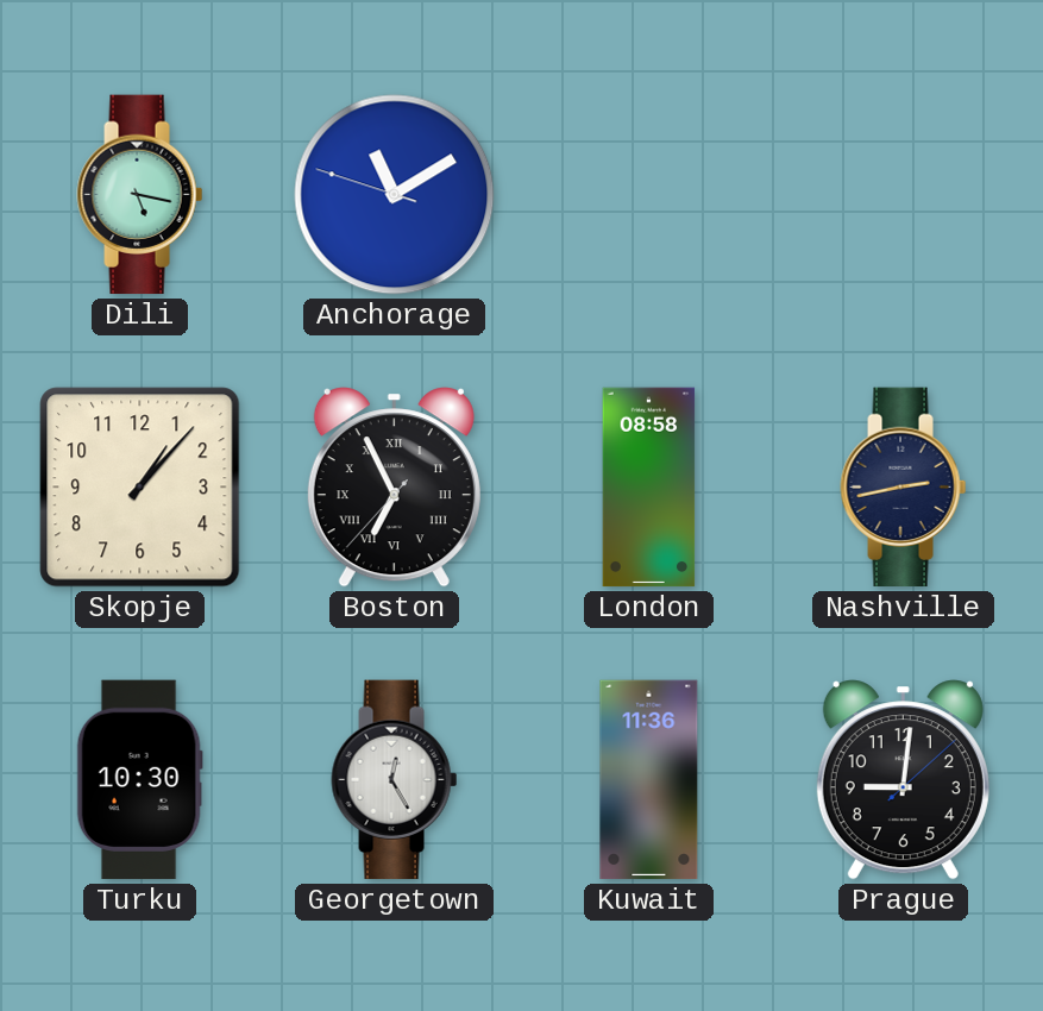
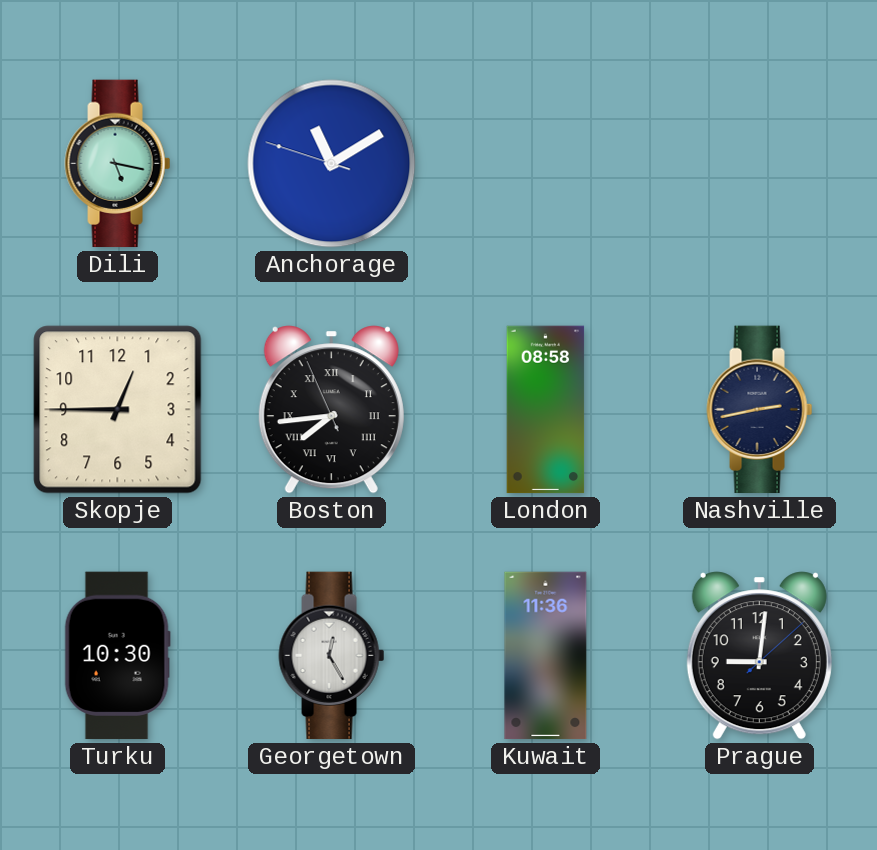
Skopje: 1:07 -> 12:45
Boston: 6:55 -> 7:43
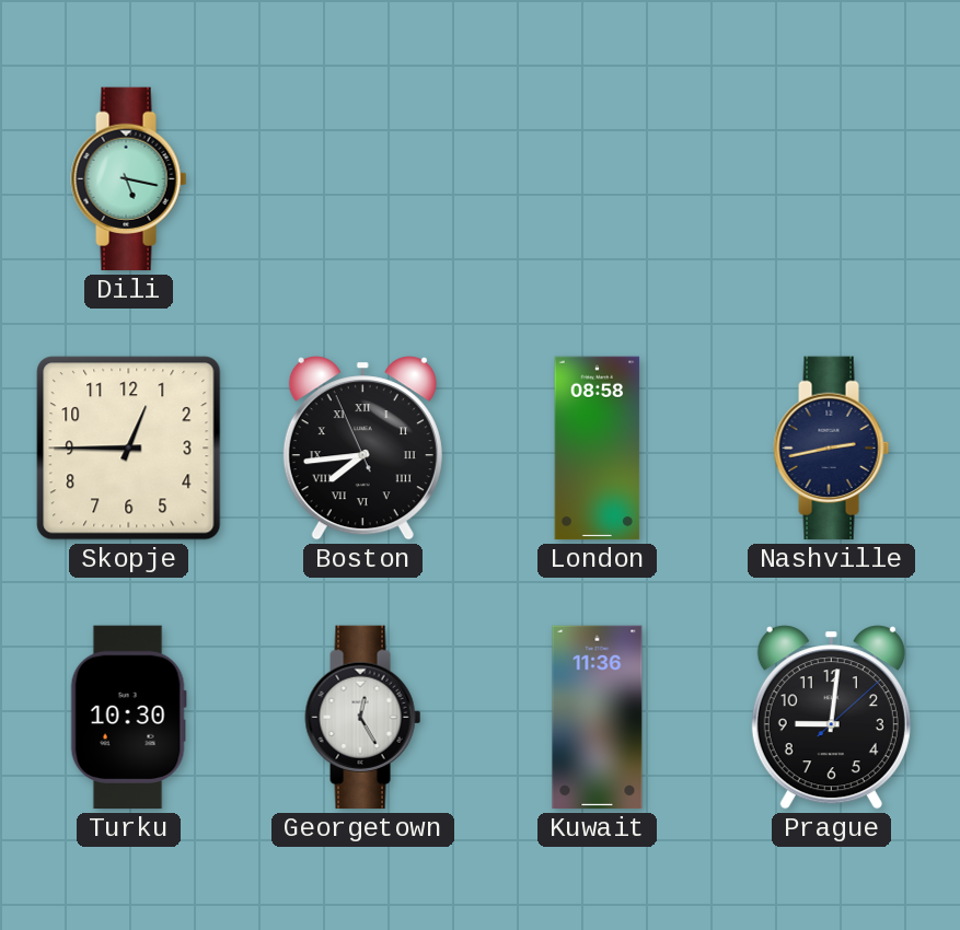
Anchorage: 11:09 -> none
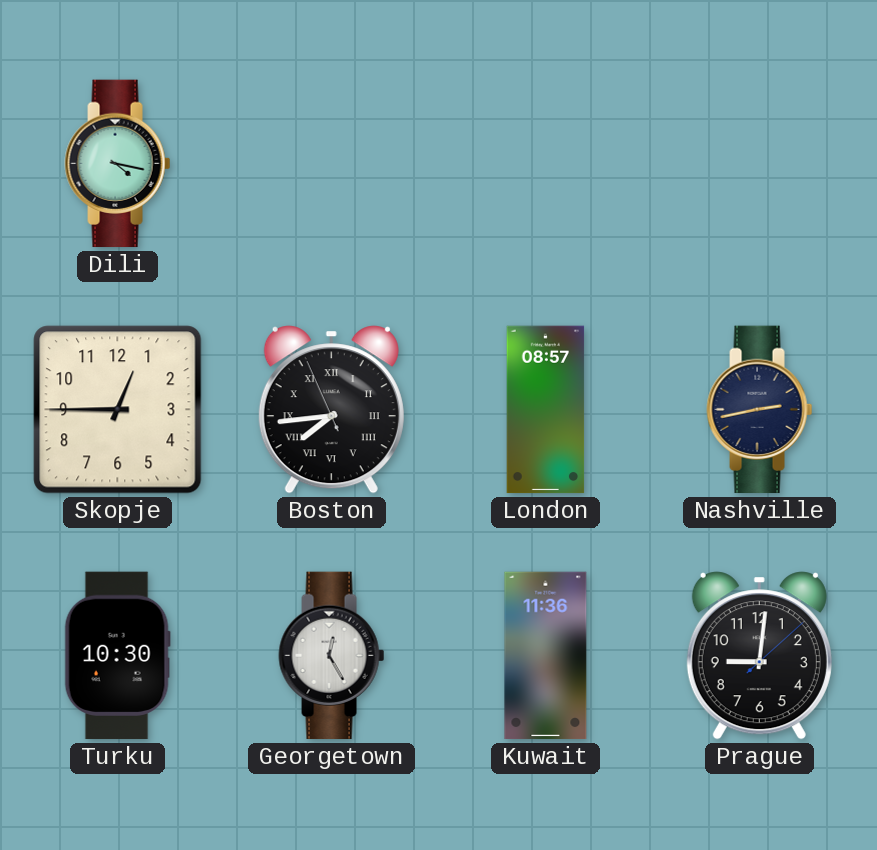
Dili: 5:17 -> 4:17
London: 08:58 -> 08:57
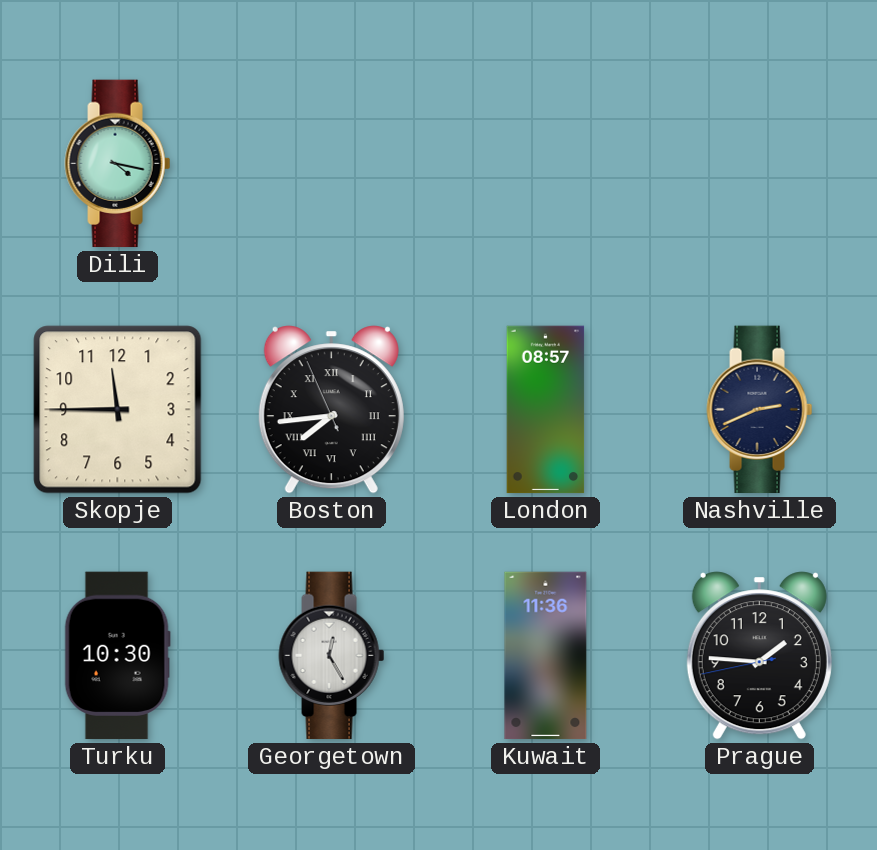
Skopje: 12:45 -> 11:45
Nashville: 2:43 -> 2:41
Prague: 9:01 -> 1:45
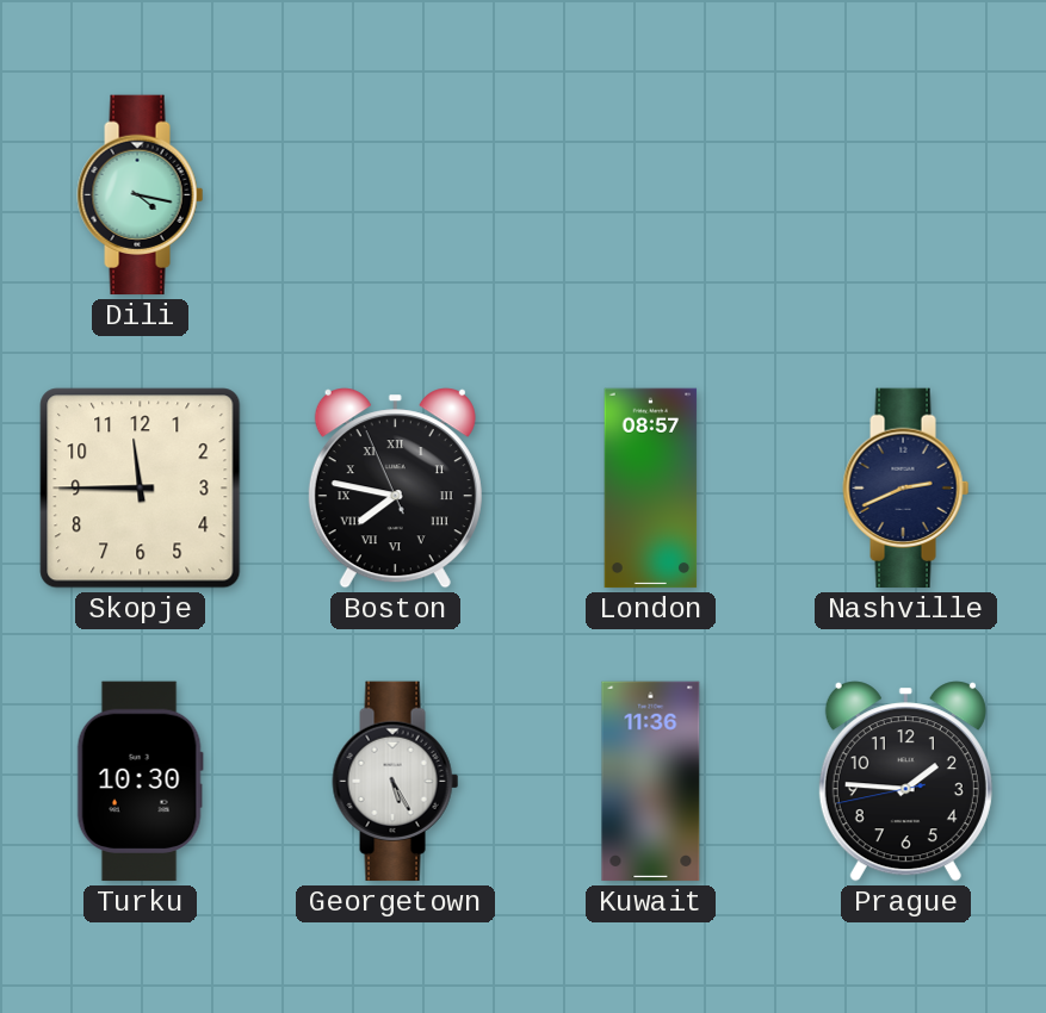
Boston: 7:43 -> 7:46
Georgetown: 12:25 -> 5:25
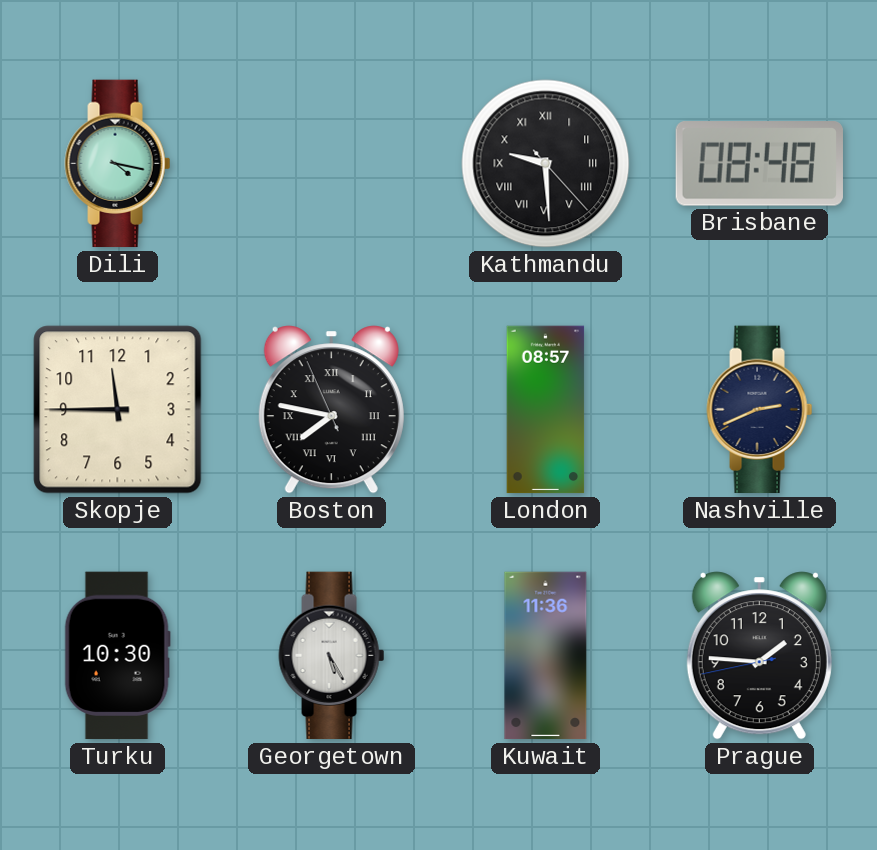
Kathmandu: none -> 9:29
Brisbane: none -> 08:48
